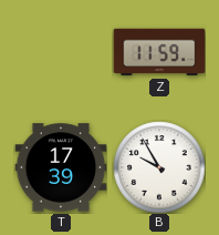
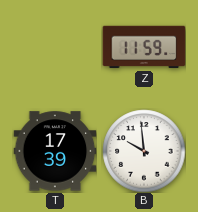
B: 9:55 -> 9:59
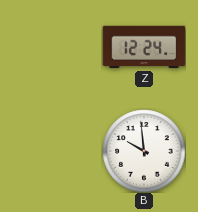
Z: 11:59 -> 12:24
T: 17:39 -> none
